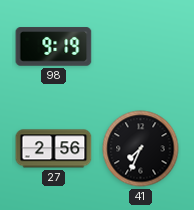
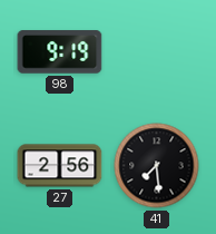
41: 7:34 -> 7:29
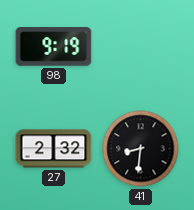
27: 2:56 -> 2:32
41: 7:29 -> 8:31
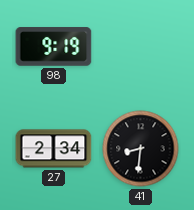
27: 2:32 -> 2:34
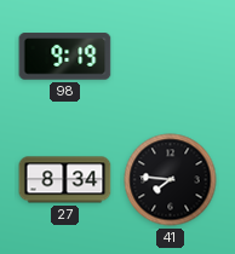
27: 2:34 -> 8:34
41: 8:31 -> 7:46
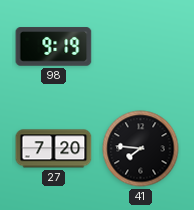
27: 8:34 -> 7:20
